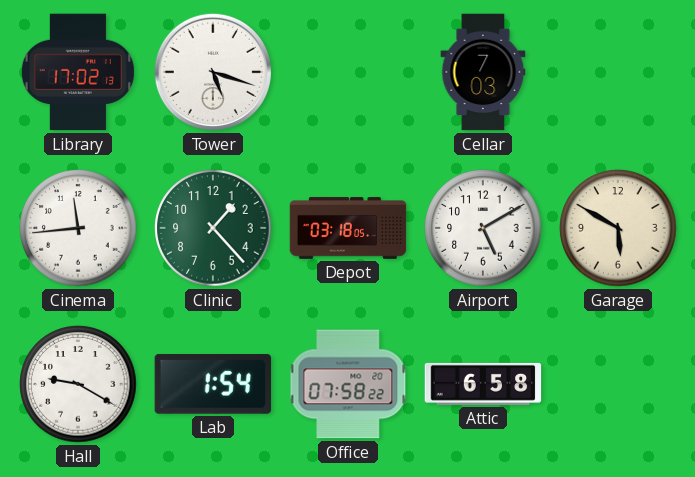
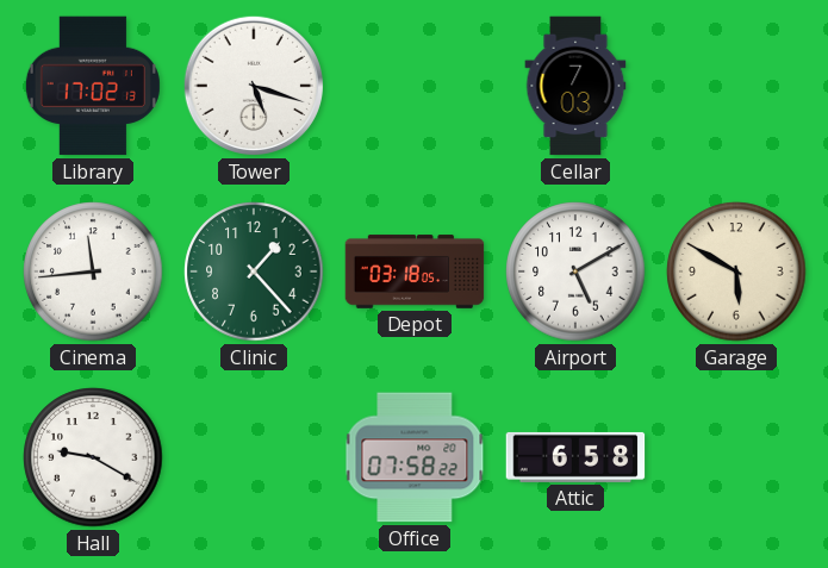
Lab: 1:54 -> none
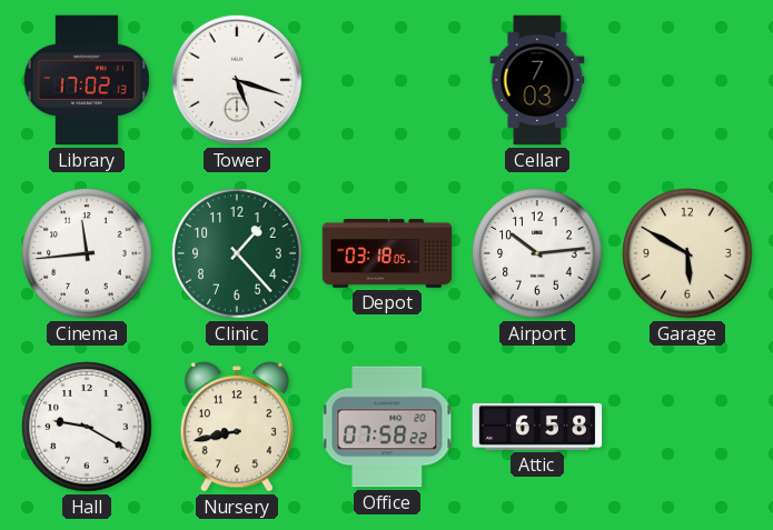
Airport: 5:10 -> 10:14
Nursery: none -> 8:43
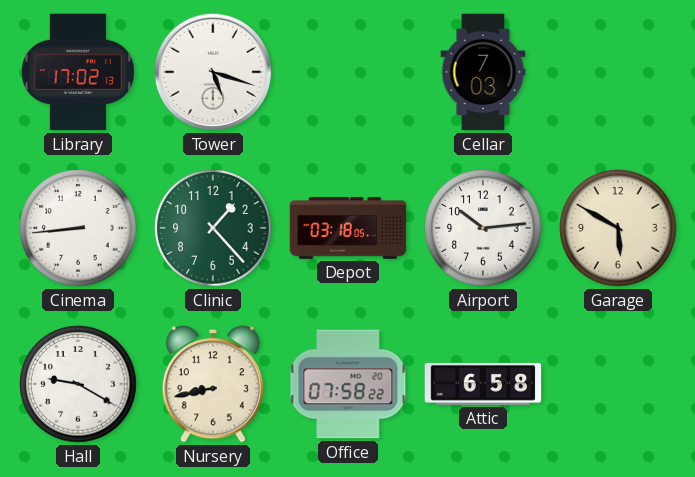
Cinema: 11:44 -> 8:44
